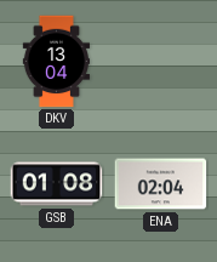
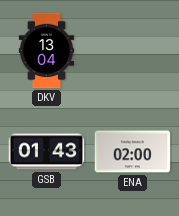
GSB: 01:08 -> 01:43
ENA: 02:04 -> 02:00
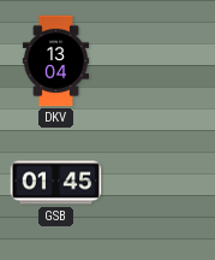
GSB: 01:43 -> 01:45
ENA: 02:00 -> none
